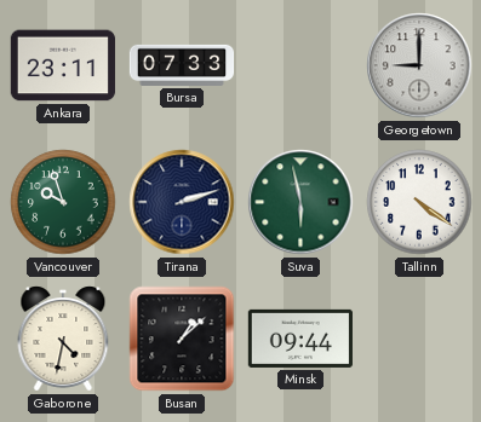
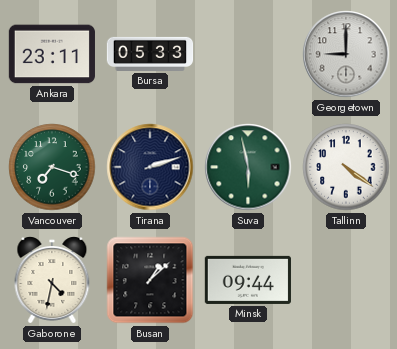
Bursa: 07:33 -> 05:33
Vancouver: 9:57 -> 7:18
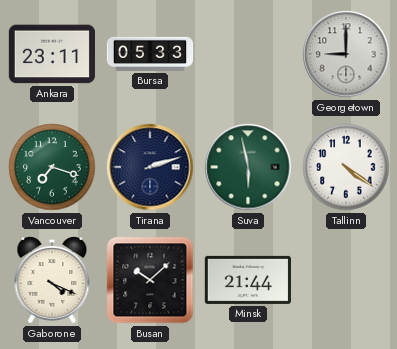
Gaborone: 4:32 -> 4:19
Busan: 1:08 -> 10:08
Minsk: 09:44 -> 21:44
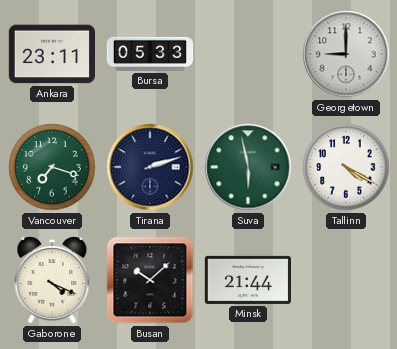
Tallinn: 4:21 -> 4:20
